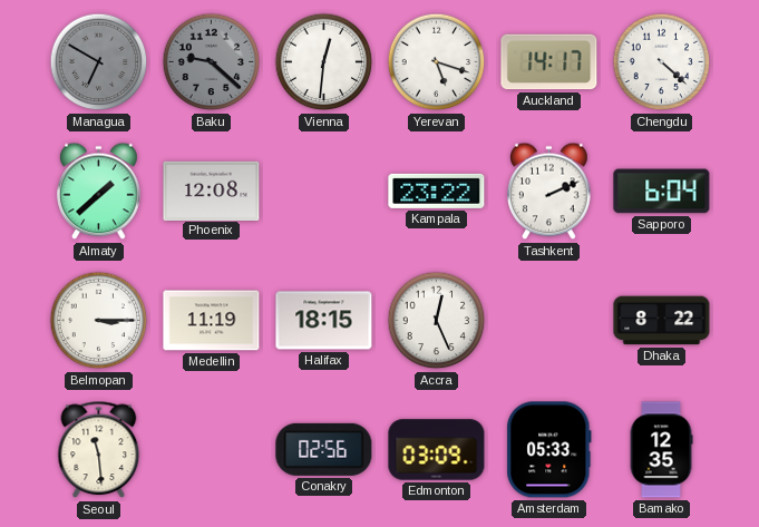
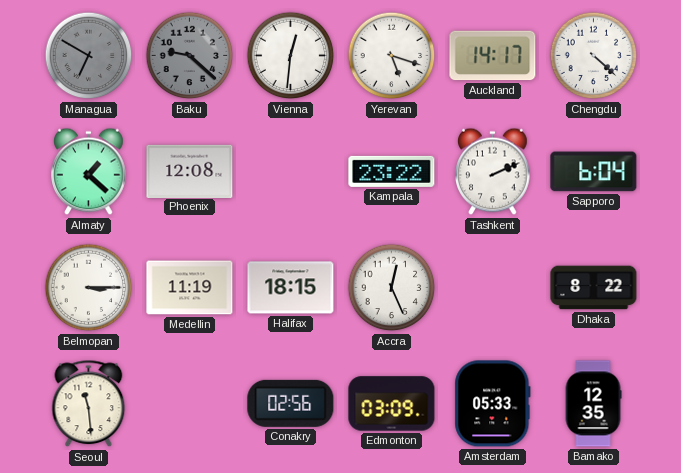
Almaty: 1:38 -> 1:22
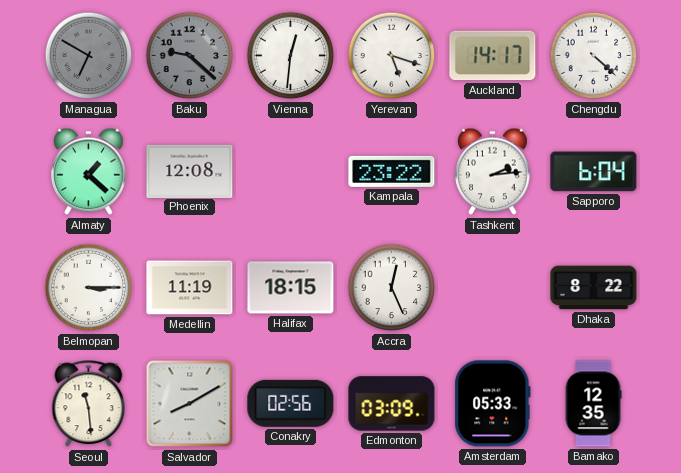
Tashkent: 2:11 -> 2:14
Salvador: none -> 8:10
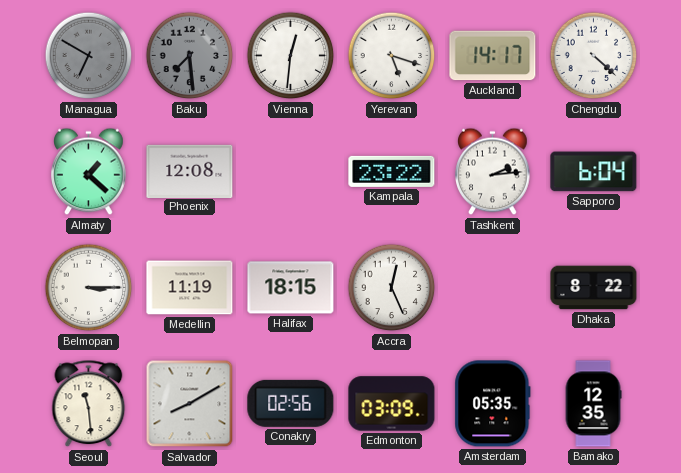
Baku: 9:22 -> 7:29
Amsterdam: 05:33 -> 05:35
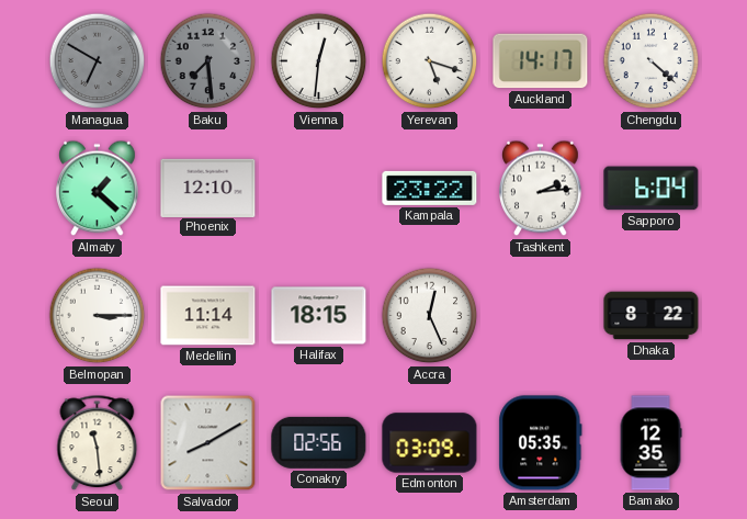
Phoenix: 12:08 -> 12:10
Medellin: 11:19 -> 11:14
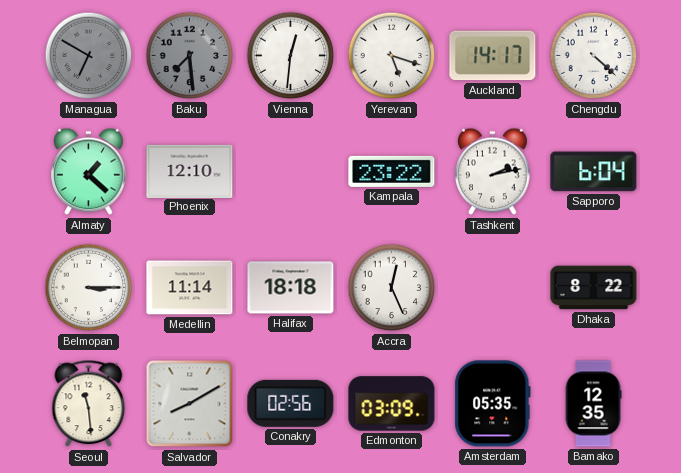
Tashkent: 2:14 -> 2:13
Halifax: 18:15 -> 18:18
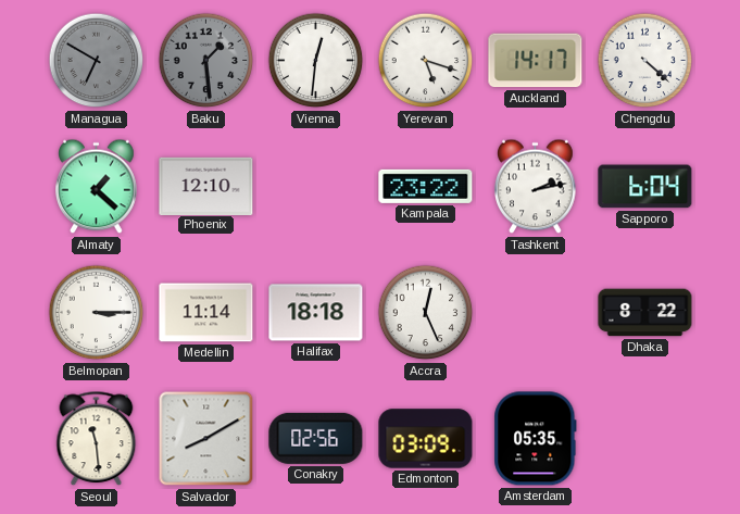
Baku: 7:29 -> 1:29
Bamako: 12:35 -> none
